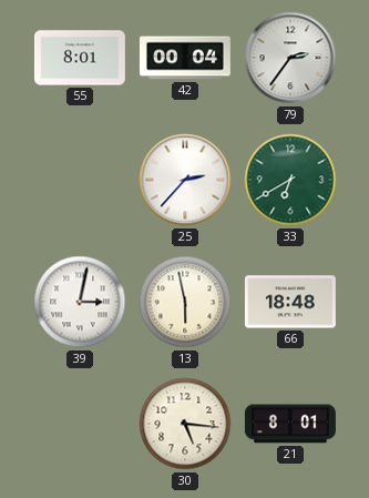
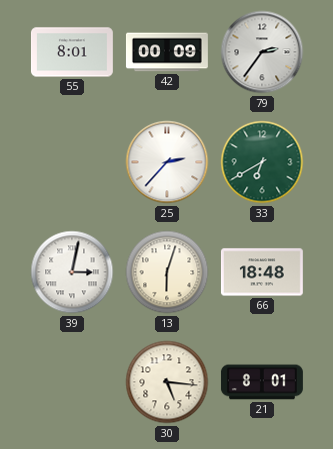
42: 00:04 -> 00:09
13: 5:58 -> 6:03
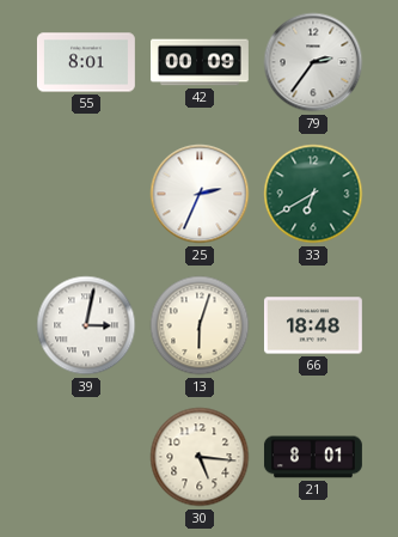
25: 2:37 -> 2:34
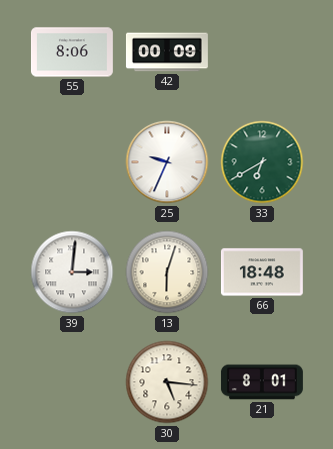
55: 8:01 -> 8:06
79: 2:36 -> none
25: 2:34 -> 9:34
39: 3:02 -> 3:01
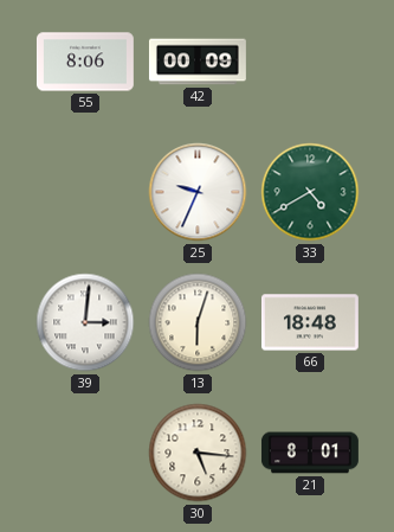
33: 6:40 -> 4:40
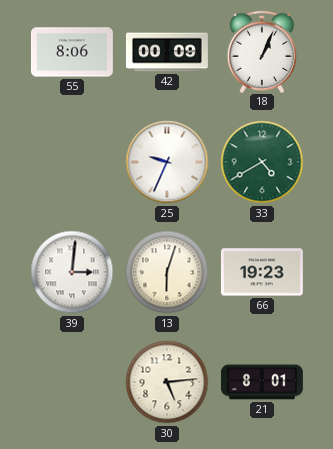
18: none -> 1:04
66: 18:48 -> 19:23
30: 5:16 -> 5:14
